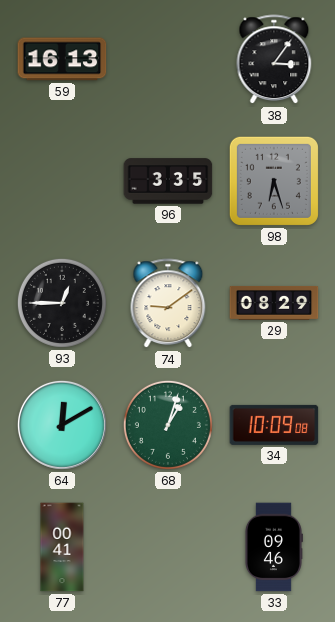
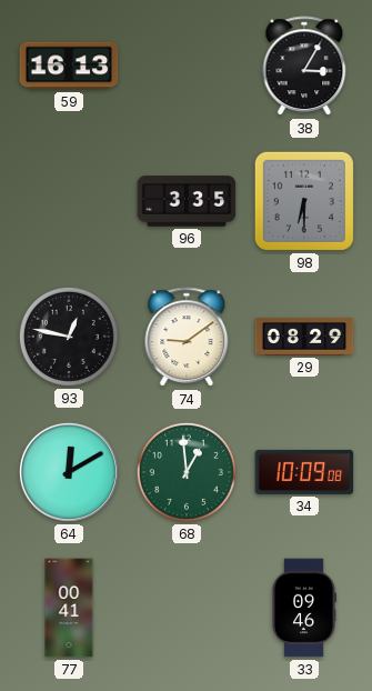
38: 3:06 -> 3:05
98: 6:27 -> 6:30
93: 12:45 -> 12:47
68: 1:03 -> 12:59
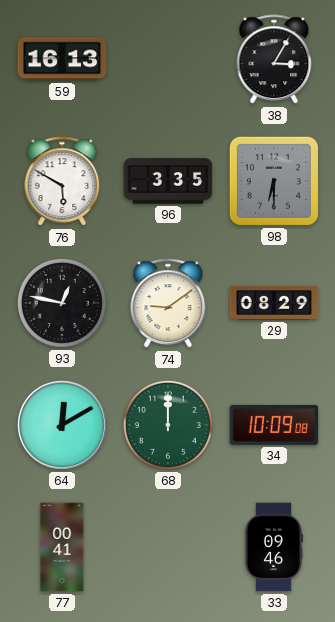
76: none -> 5:50
68: 12:59 -> 12:00
